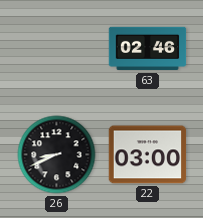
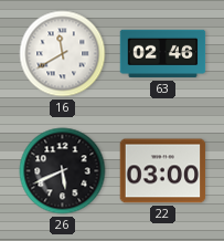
16: none -> 11:40
26: 8:41 -> 5:41
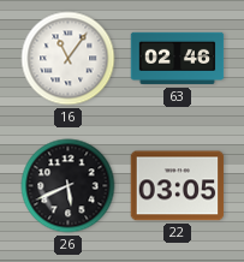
16: 11:40 -> 11:06
22: 03:00 -> 03:05
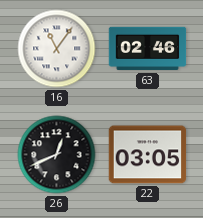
26: 5:41 -> 12:41
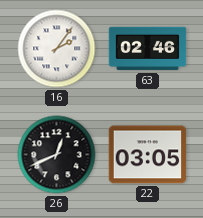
16: 11:06 -> 2:06
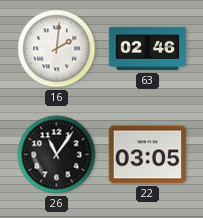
16: 2:06 -> 2:01
26: 12:41 -> 11:06
